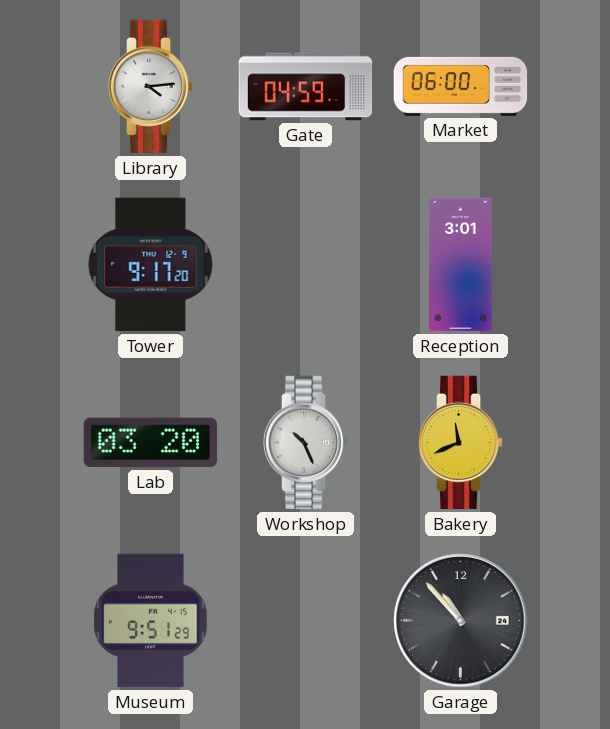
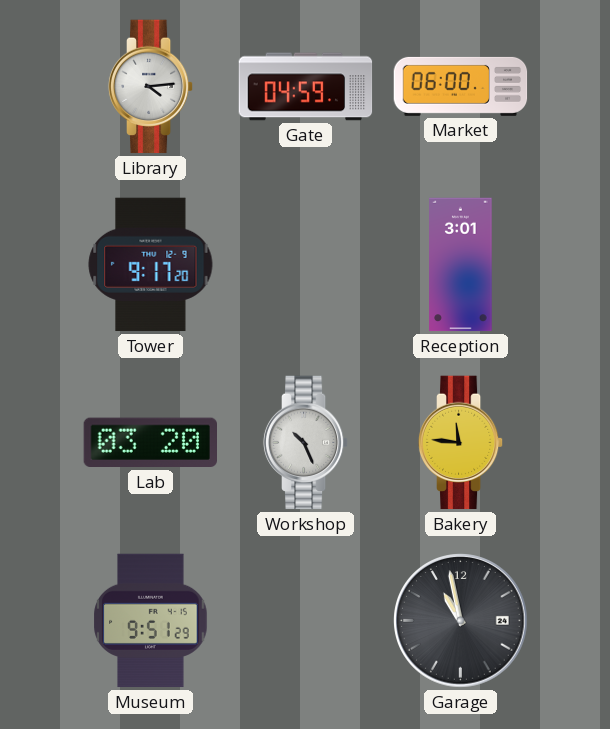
Bakery: 11:41 -> 11:46
Garage: 10:53 -> 10:58
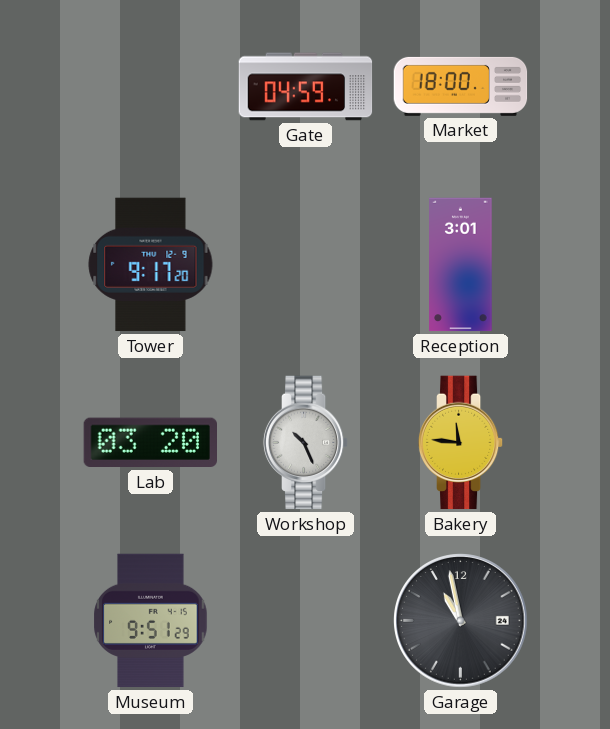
Library: 4:14 -> none
Market: 06:00 -> 18:00
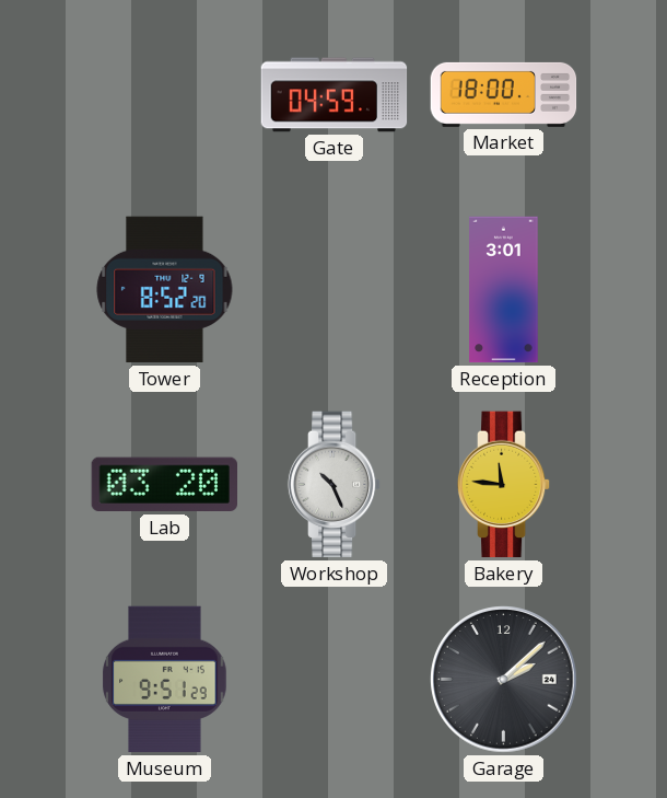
Tower: 9:17 -> 8:52
Garage: 10:58 -> 2:08
